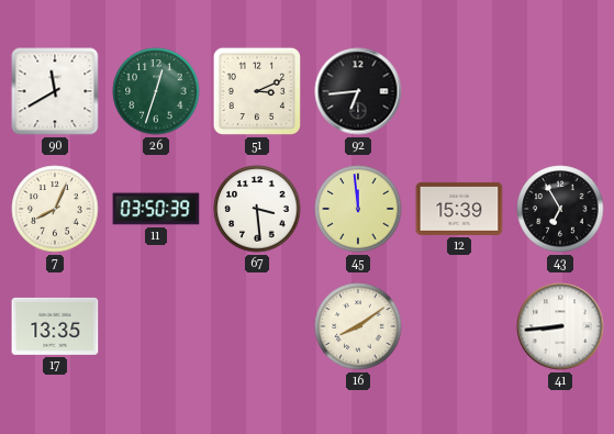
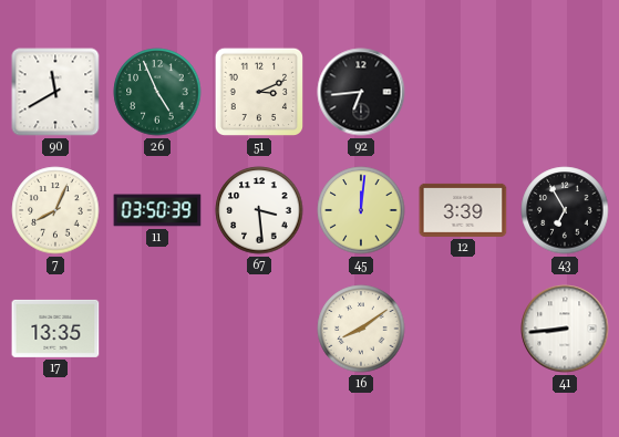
26: 12:33 -> 4:56
45: 11:59 -> 12:01
12: 15:39 -> 3:39
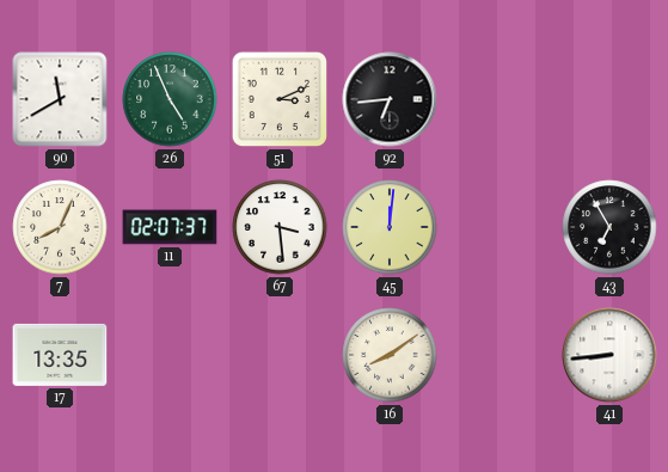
11: 03:50 -> 02:07
12: 3:39 -> none
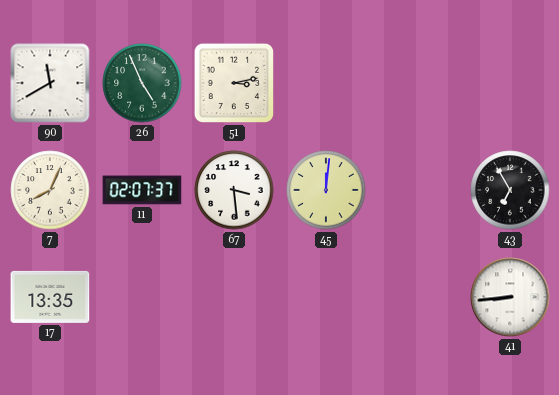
51: 3:11 -> 3:13
92: 6:44 -> none
16: 8:09 -> none
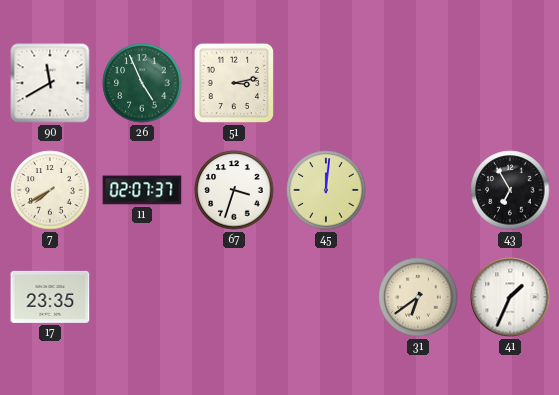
7: 8:04 -> 7:40
67: 3:29 -> 3:33
17: 13:35 -> 23:35
31: none -> 6:39
41: 8:44 -> 1:34
